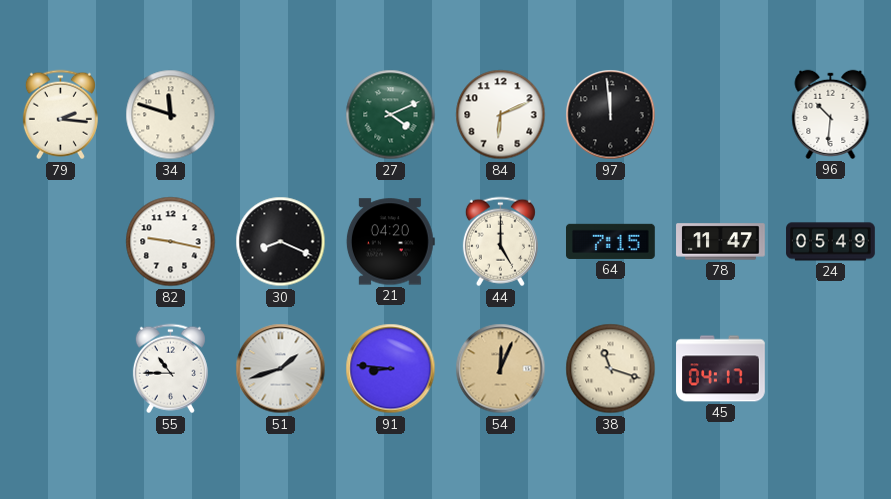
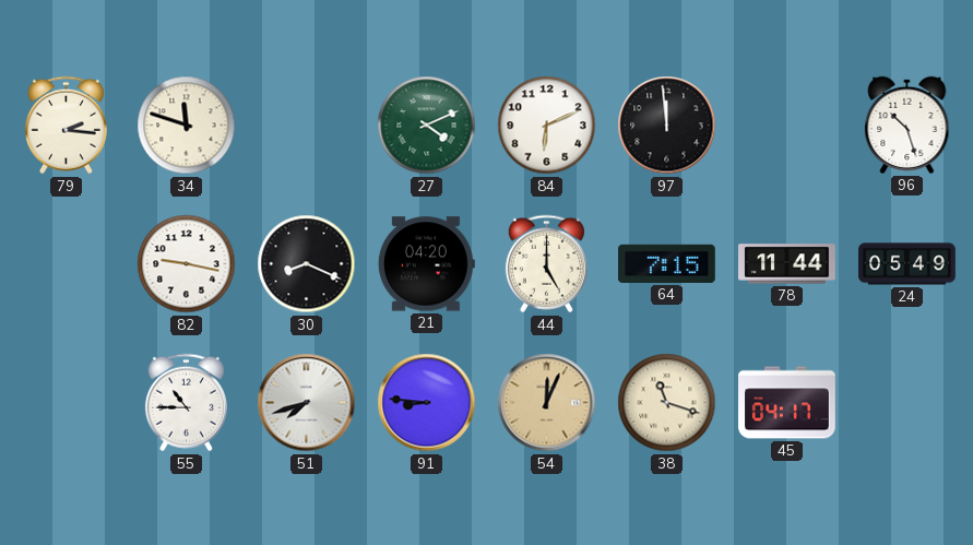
96: 10:31 -> 10:27
78: 11:47 -> 11:44
51: 1:42 -> 7:42
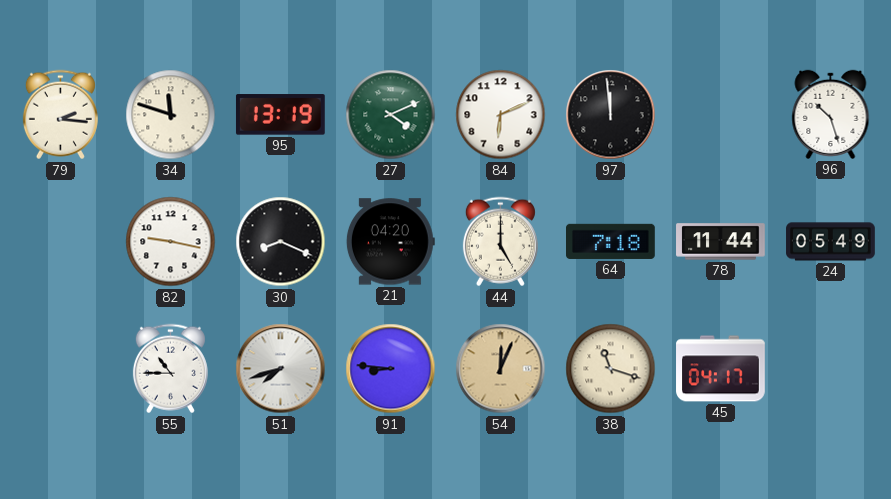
95: none -> 13:19
64: 7:15 -> 7:18
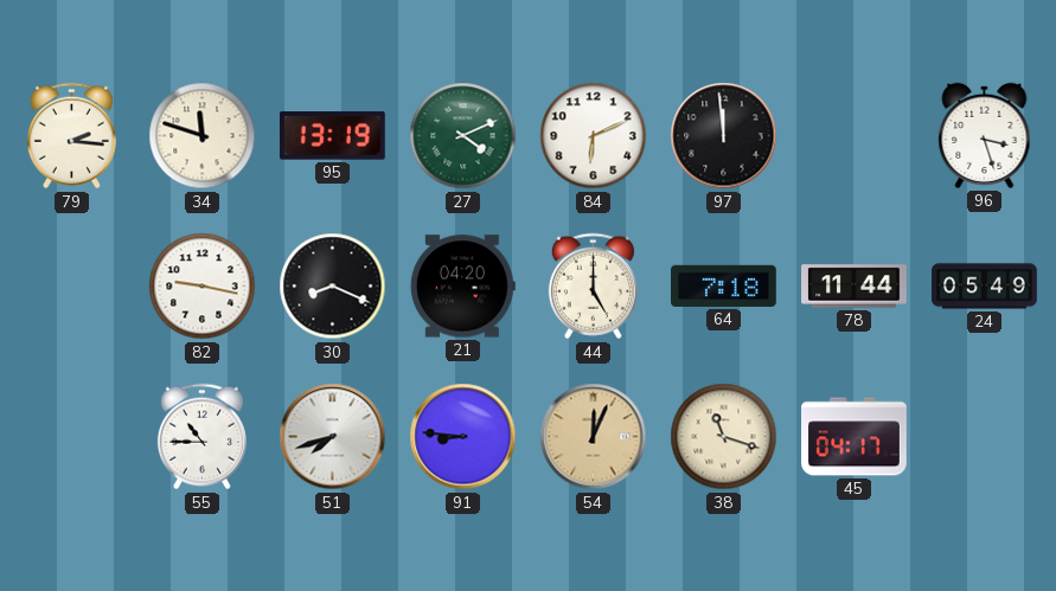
96: 10:27 -> 3:27
